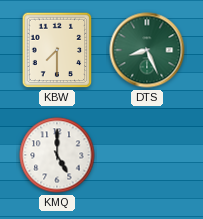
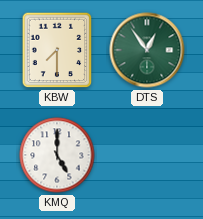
DTS: 8:26 -> 12:54
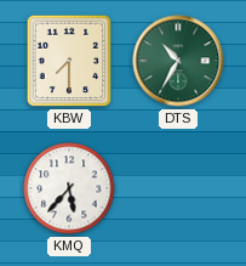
DTS: 12:54 -> 10:35
KMQ: 5:00 -> 5:37
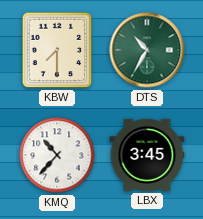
KMQ: 5:37 -> 10:37
LBX: none -> 3:45
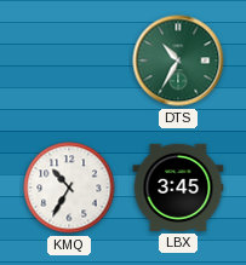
KBW: 7:30 -> none
KMQ: 10:37 -> 10:35
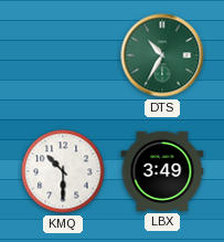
KMQ: 10:35 -> 10:30
LBX: 3:45 -> 3:49
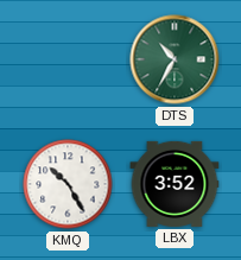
KMQ: 10:30 -> 10:25
LBX: 3:49 -> 3:52
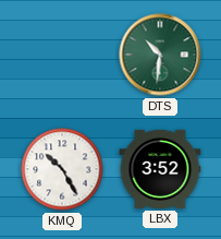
DTS: 10:35 -> 10:31
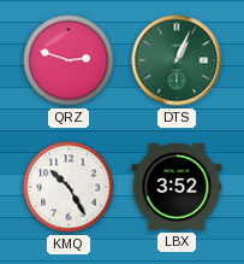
QRZ: none -> 2:48
DTS: 10:31 -> 1:04
